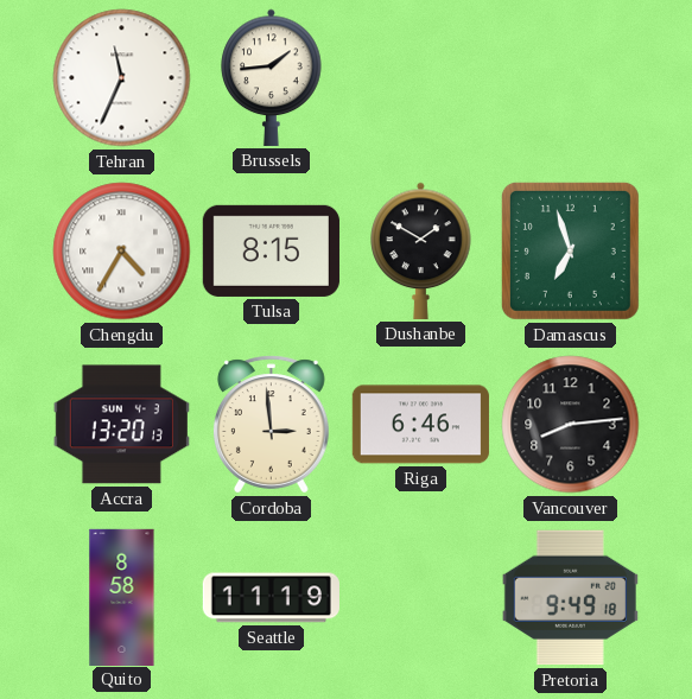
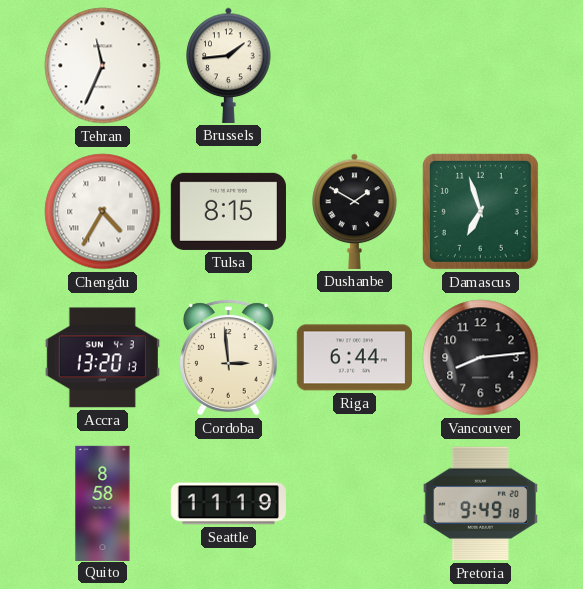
Riga: 6:46 -> 6:44
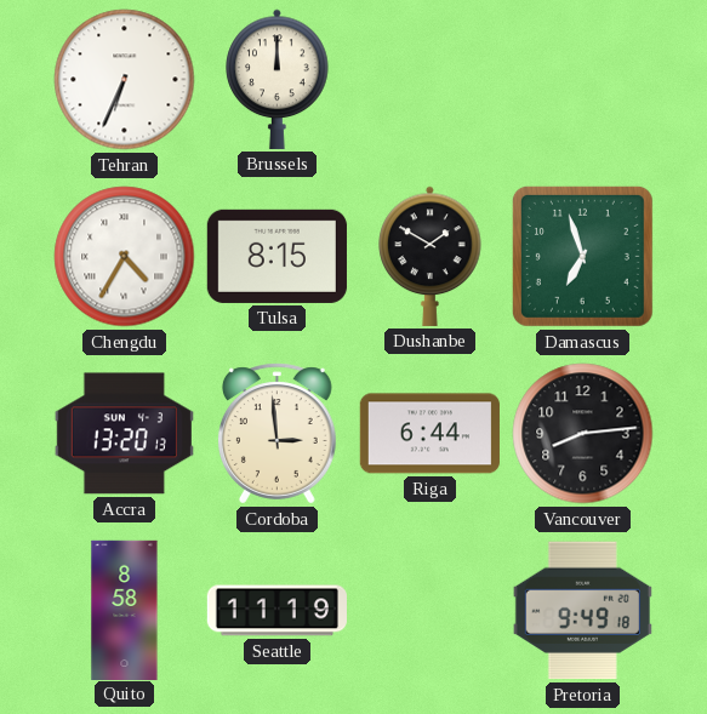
Tehran: 11:34 -> 6:34
Brussels: 1:44 -> 12:00
